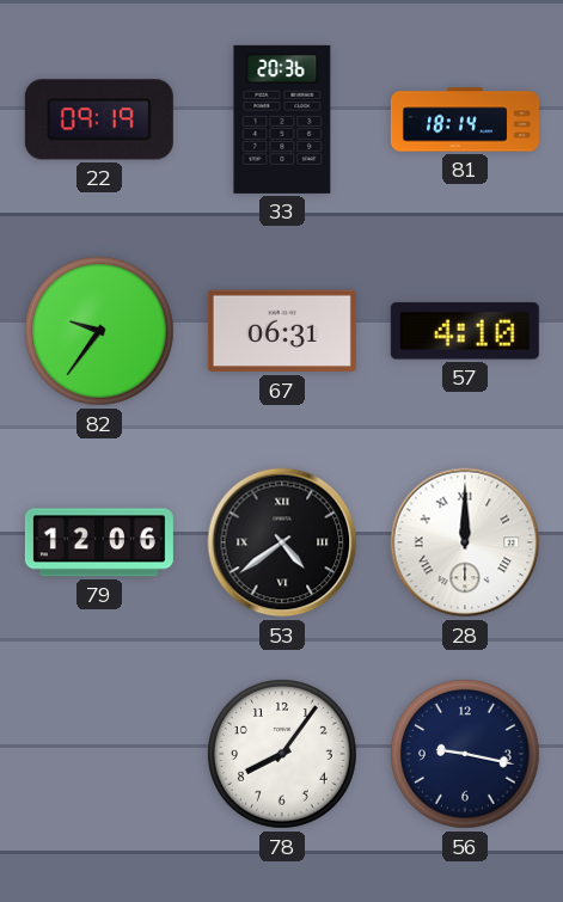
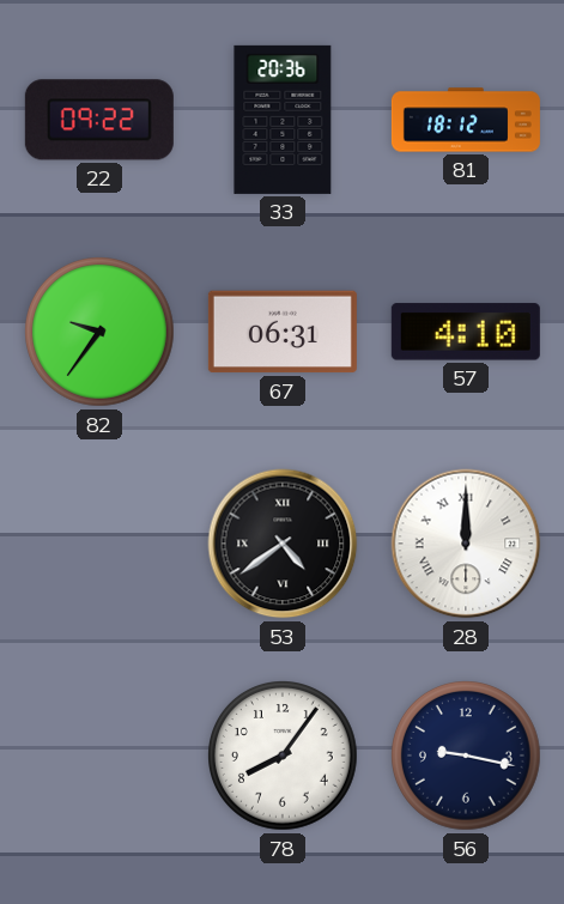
22: 09:19 -> 09:22
81: 18:14 -> 18:12
79: 12:06 -> none
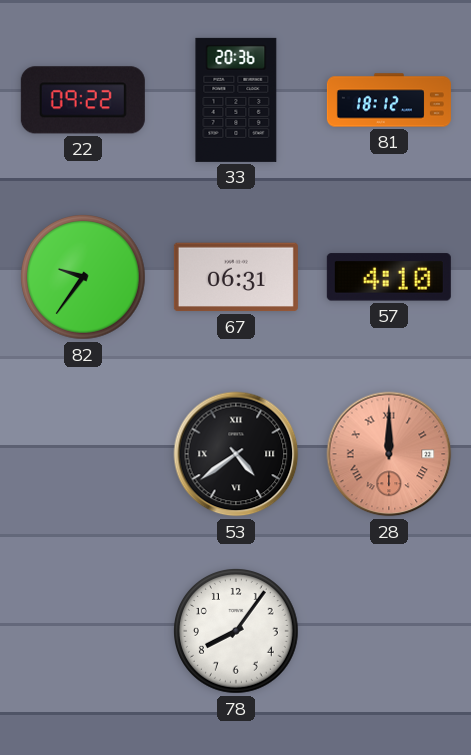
28 dial: white -> salmon
56: 9:17 -> none
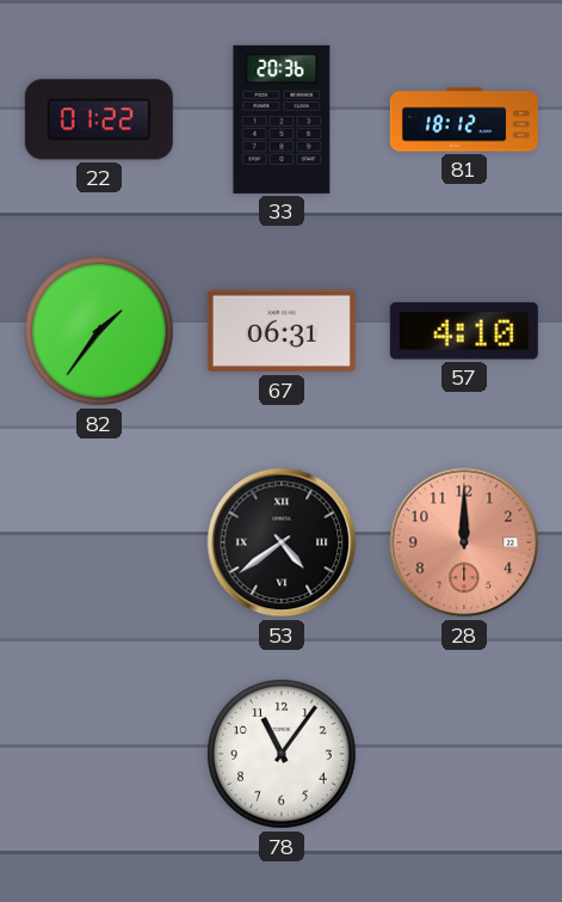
22: 09:22 -> 01:22
82: 9:36 -> 1:36
28 numerals: Roman -> Arabic
78: 8:06 -> 11:06
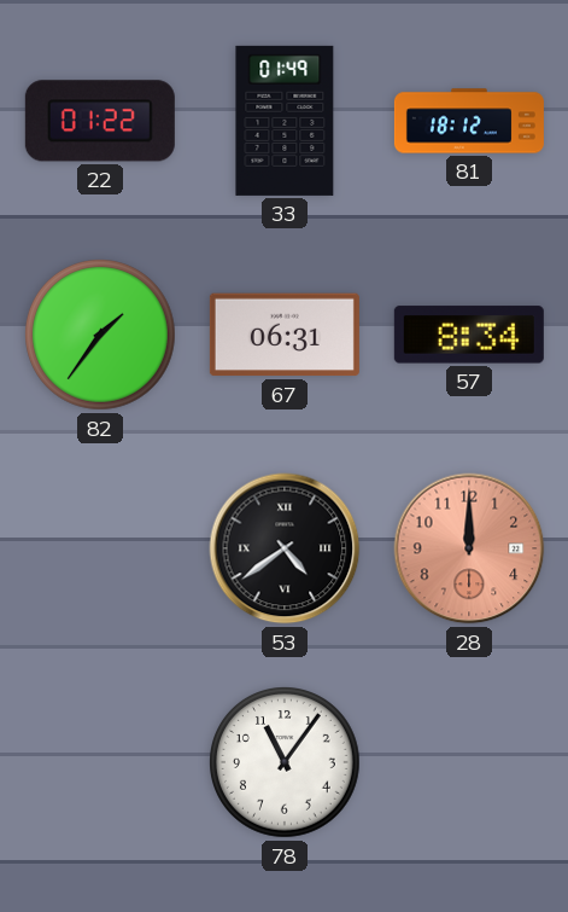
33: 20:36 -> 01:49
57: 4:10 -> 8:34
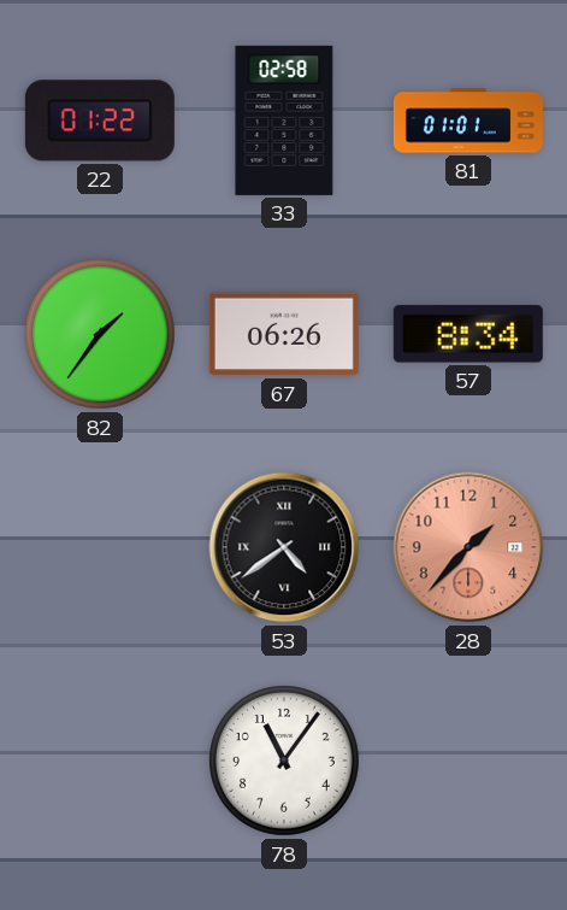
33: 01:49 -> 02:58
81: 18:12 -> 01:01
67: 06:31 -> 06:26
28: 12:00 -> 1:37
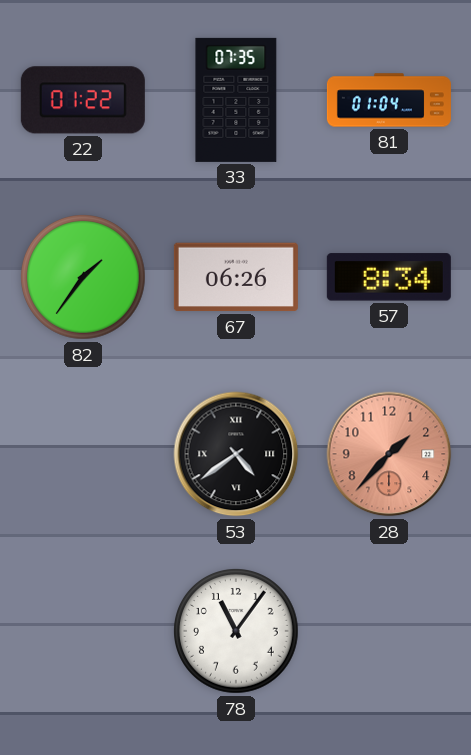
33: 02:58 -> 07:35
81: 01:01 -> 01:04
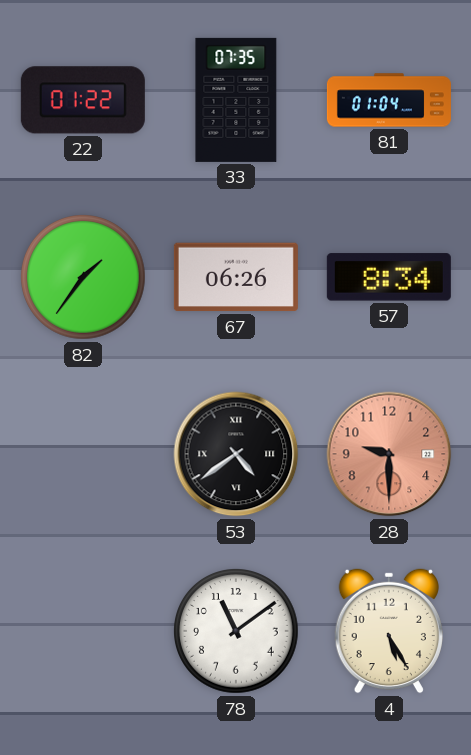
28: 1:37 -> 9:30
78: 11:06 -> 11:09
4: none -> 5:25
